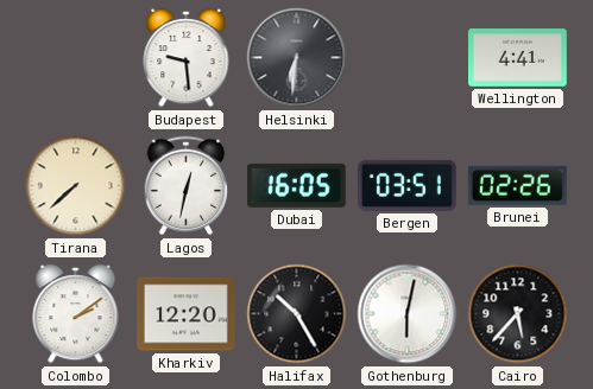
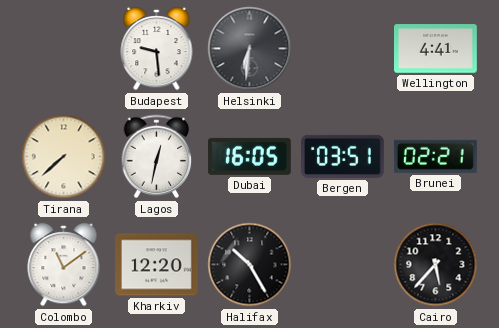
Brunei: 02:26 -> 02:21
Colombo: 2:09 -> 11:09
Gothenburg: 6:02 -> none
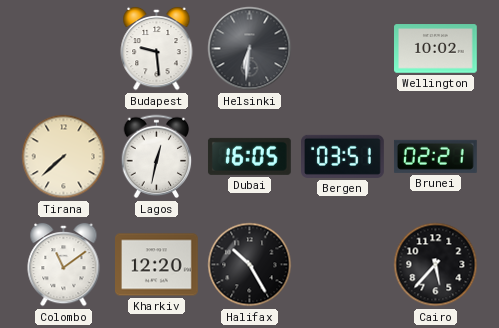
Wellington: 4:41 -> 10:02
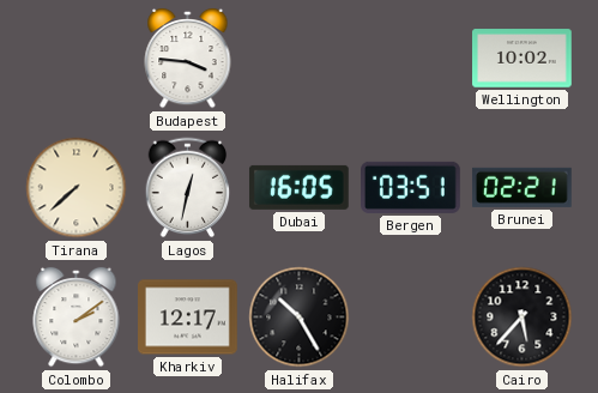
Budapest: 9:29 -> 3:46
Helsinki: 6:31 -> none
Colombo: 11:09 -> 2:09
Kharkiv: 12:20 -> 12:17
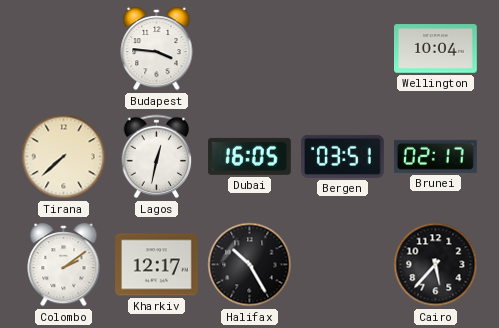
Wellington: 10:02 -> 10:04
Brunei: 02:21 -> 02:17
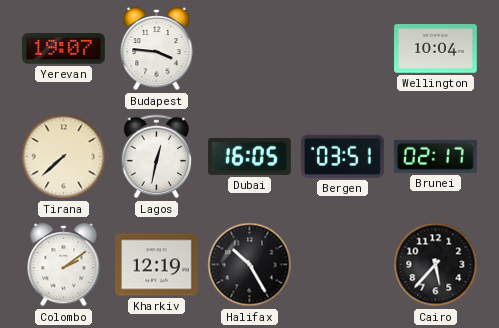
Yerevan: none -> 19:07
Kharkiv: 12:17 -> 12:19
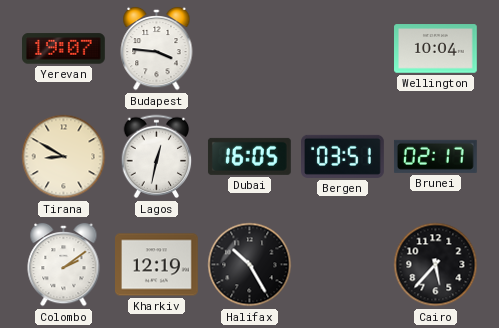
Tirana: 7:38 -> 8:50
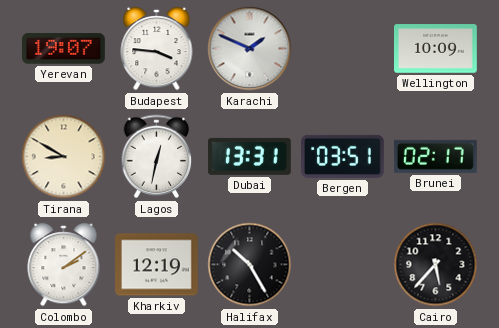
Karachi: none -> 1:49
Wellington: 10:04 -> 10:09
Dubai: 16:05 -> 13:31
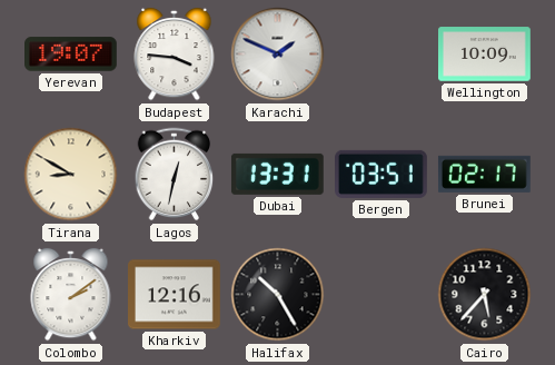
Kharkiv: 12:19 -> 12:16
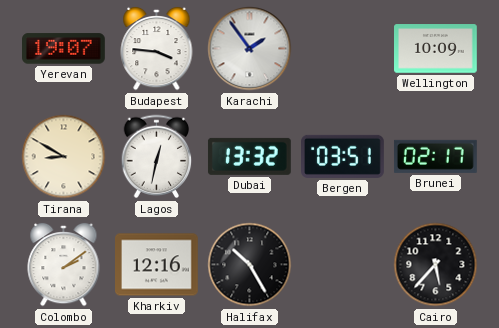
Karachi: 1:49 -> 1:54
Dubai: 13:31 -> 13:32
